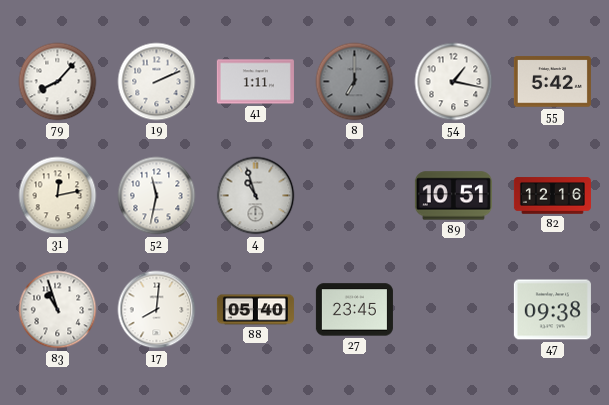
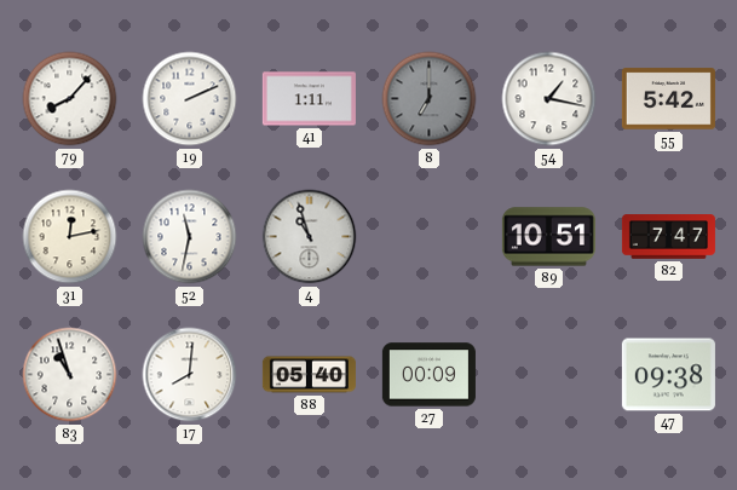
82: 12:16 -> 7:47
27: 23:45 -> 00:09
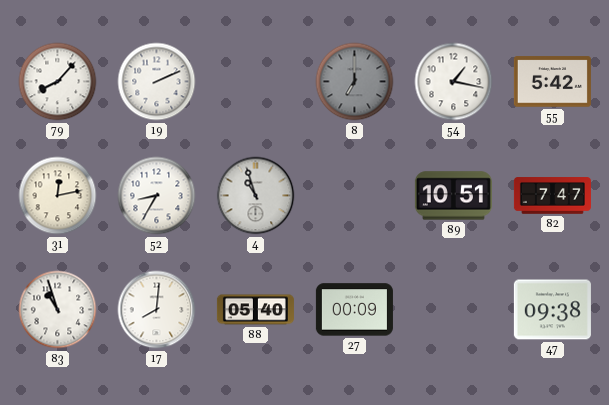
41: 1:11 -> none
52: 11:32 -> 8:35
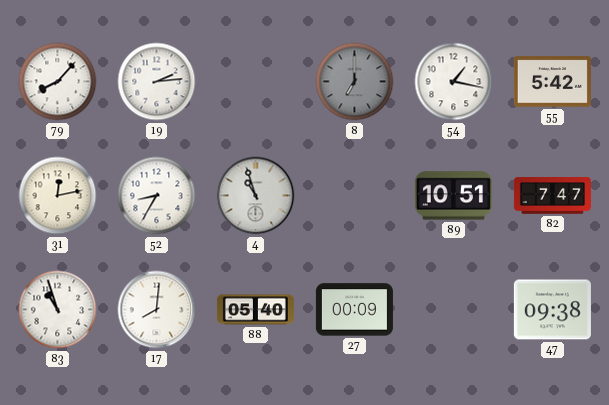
19: 2:11 -> 2:14
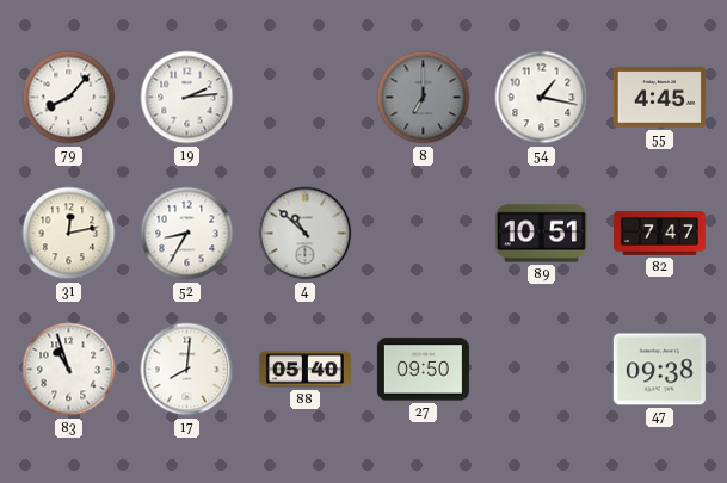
55: 5:42 -> 4:45
4: 10:57 -> 10:52
27: 00:09 -> 09:50
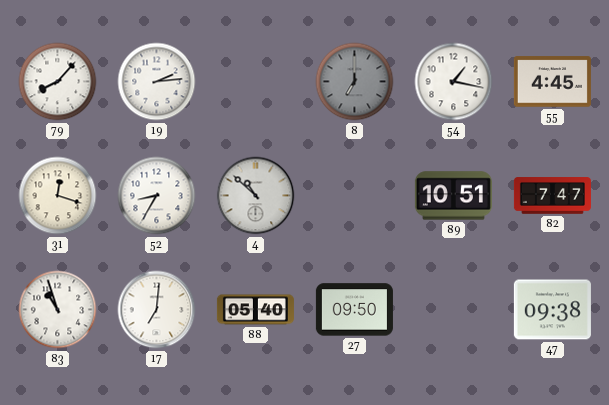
31: 12:13 -> 12:18
17: 8:01 -> 7:01
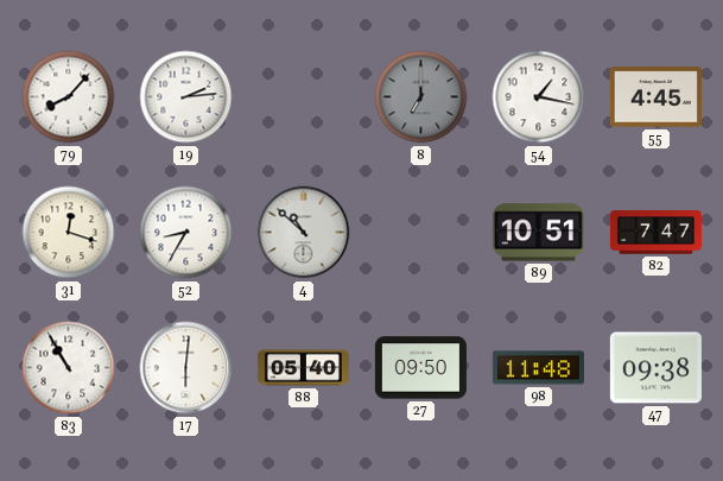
83: 10:57 -> 10:55
17: 7:01 -> 6:01
98: none -> 11:48
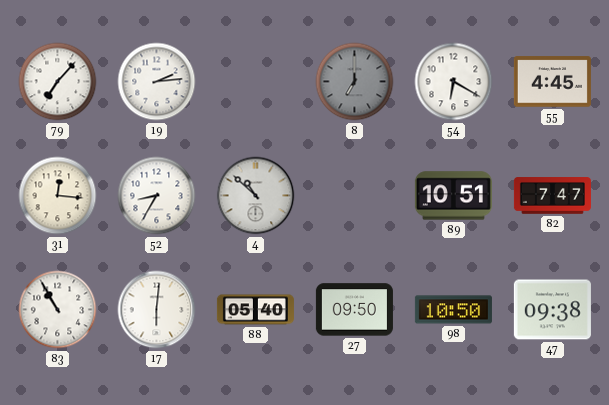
79: 8:07 -> 7:07
54: 1:17 -> 6:20
31: 12:18 -> 12:16
98: 11:48 -> 10:50
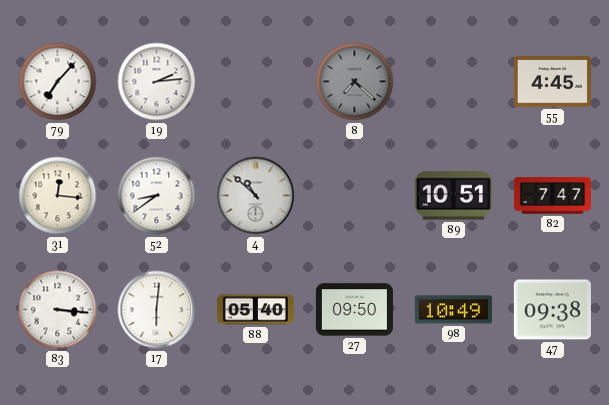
8: 7:00 -> 7:22
54: 6:20 -> none
52: 8:35 -> 8:39
83: 10:55 -> 3:16
98: 10:50 -> 10:49
